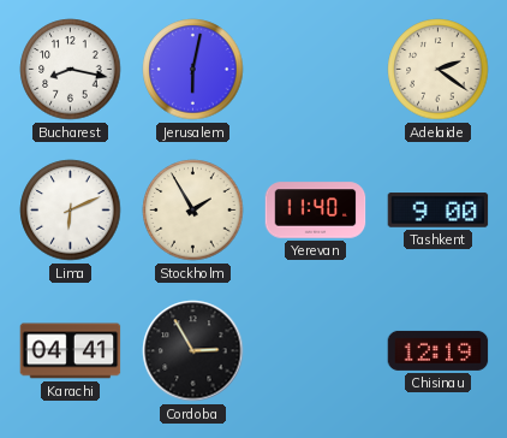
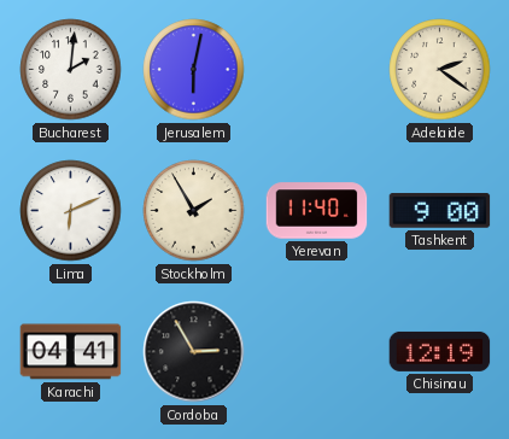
Bucharest: 8:17 -> 2:01
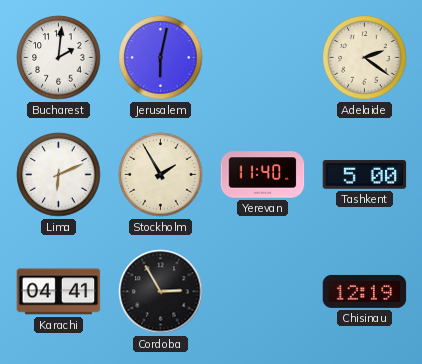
Tashkent: 9:00 -> 5:00
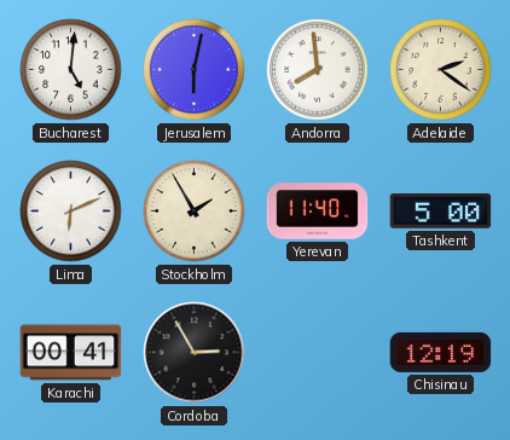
Bucharest: 2:01 -> 5:01
Andorra: none -> 7:59
Karachi: 04:41 -> 00:41
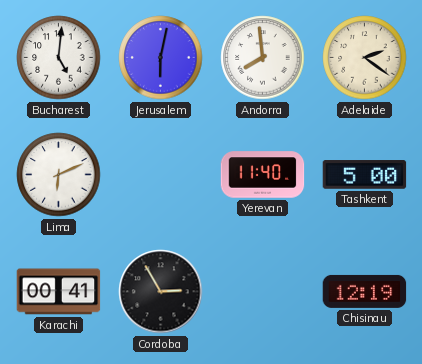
Stockholm: 1:55 -> none
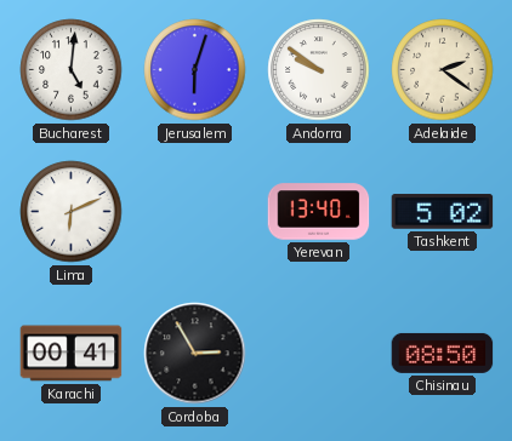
Jerusalem: 6:02 -> 6:03
Andorra: 7:59 -> 9:51
Yerevan: 11:40 -> 13:40
Tashkent: 5:00 -> 5:02
Chisinau: 12:19 -> 08:50
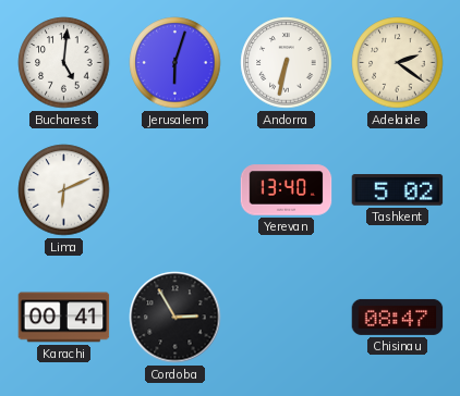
Andorra: 9:51 -> 6:32
Chisinau: 08:50 -> 08:47
